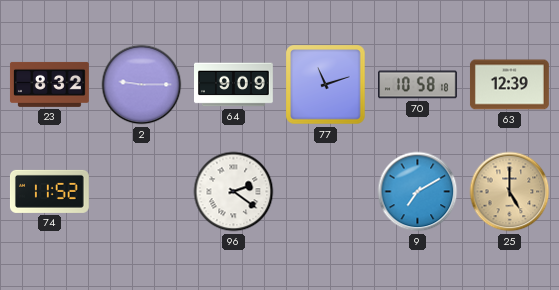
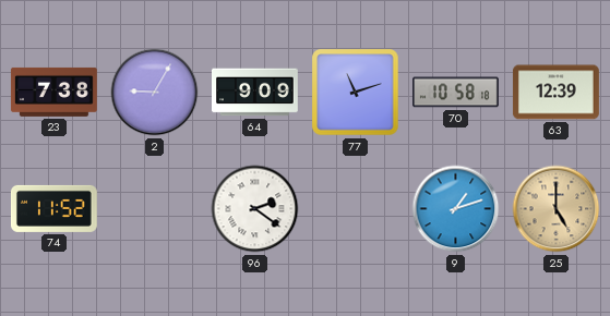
23: 8:32 -> 7:38
2: 9:15 -> 9:05
9: 7:10 -> 1:12
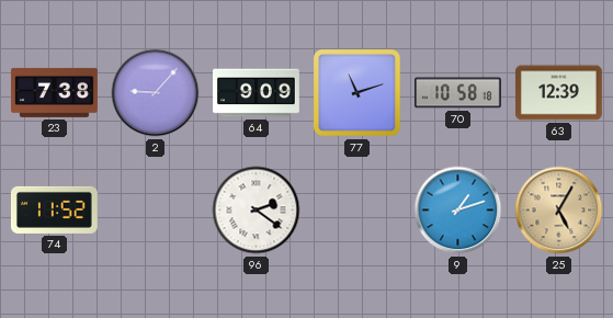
2: 9:05 -> 9:07
25: 5:00 -> 5:05
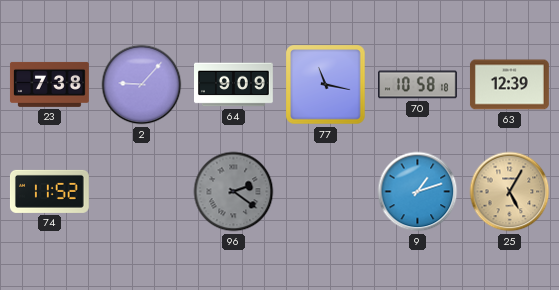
77: 11:12 -> 11:17
96 dial: white -> grey
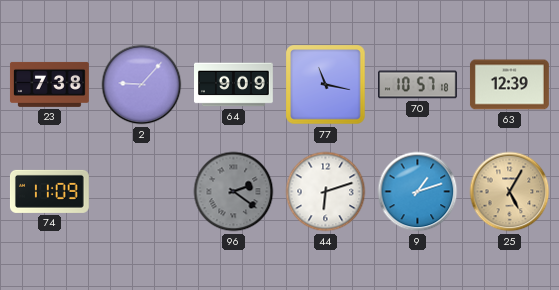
70: 10:58 -> 10:57
74: 11:52 -> 11:09
44: none -> 6:12
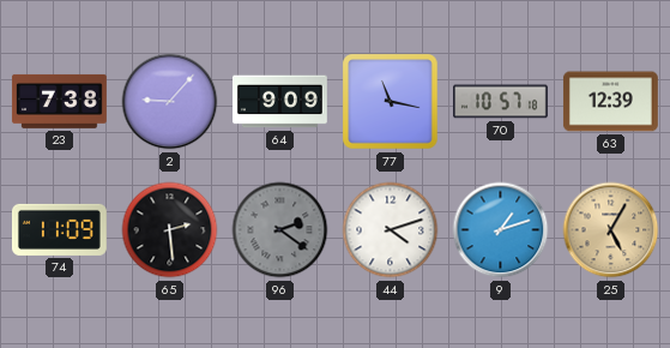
65: none -> 2:29
44: 6:12 -> 4:12
